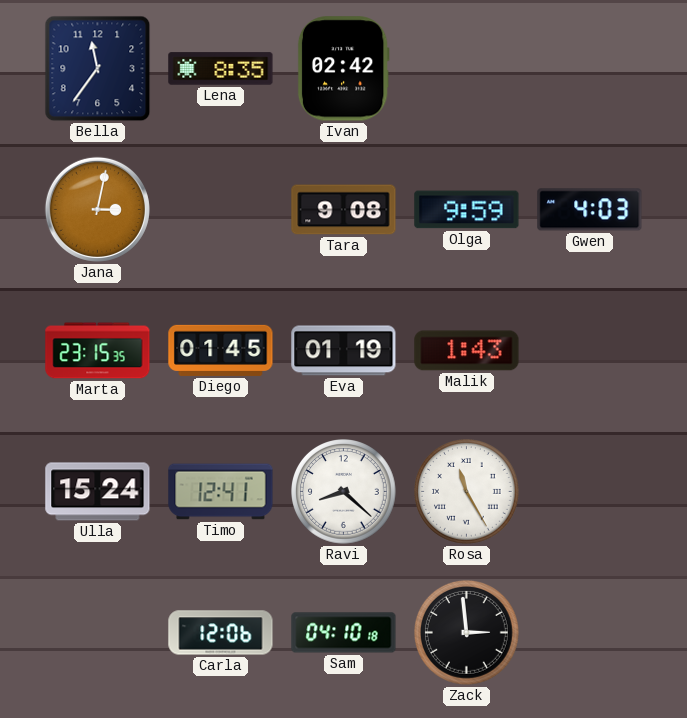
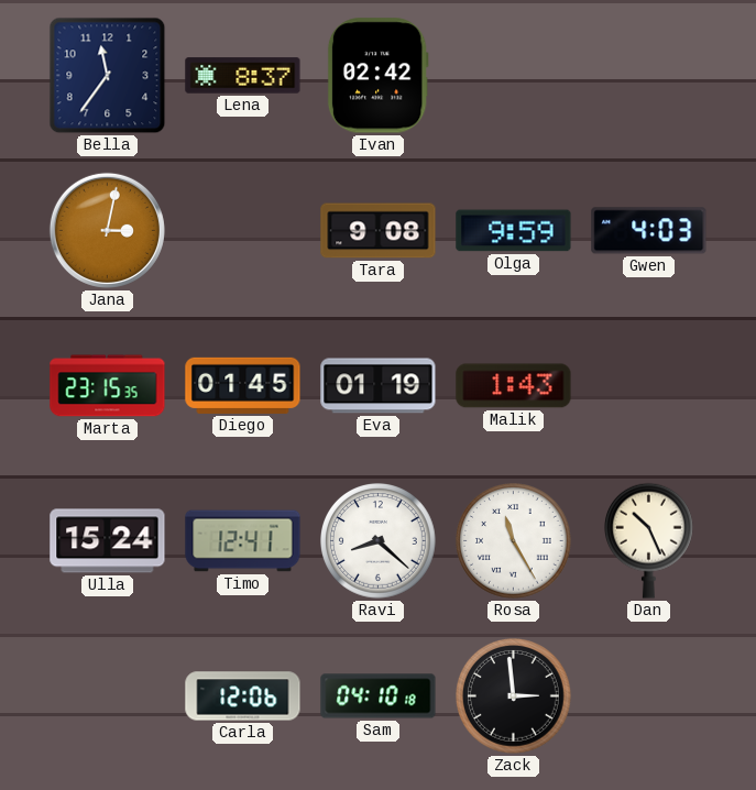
Lena: 8:35 -> 8:37
Dan: none -> 10:26
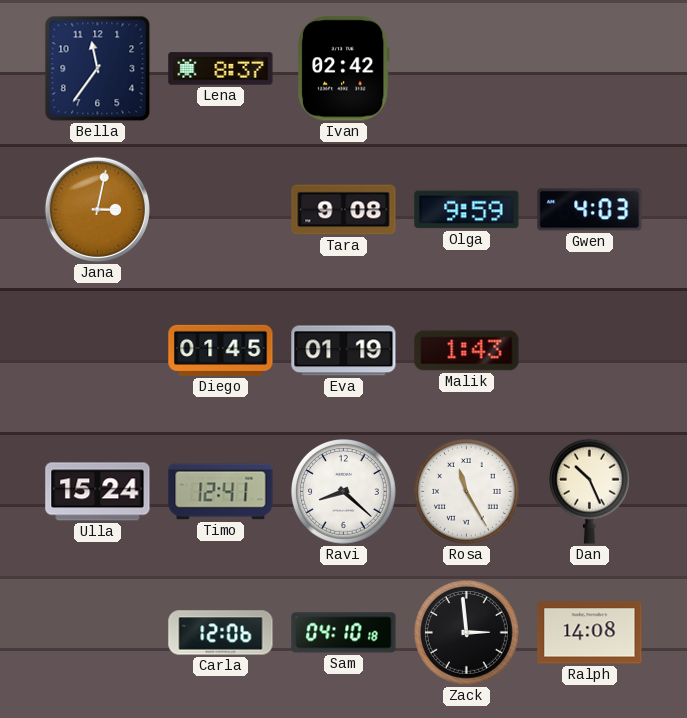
Marta: 23:15 -> none
Ralph: none -> 14:08
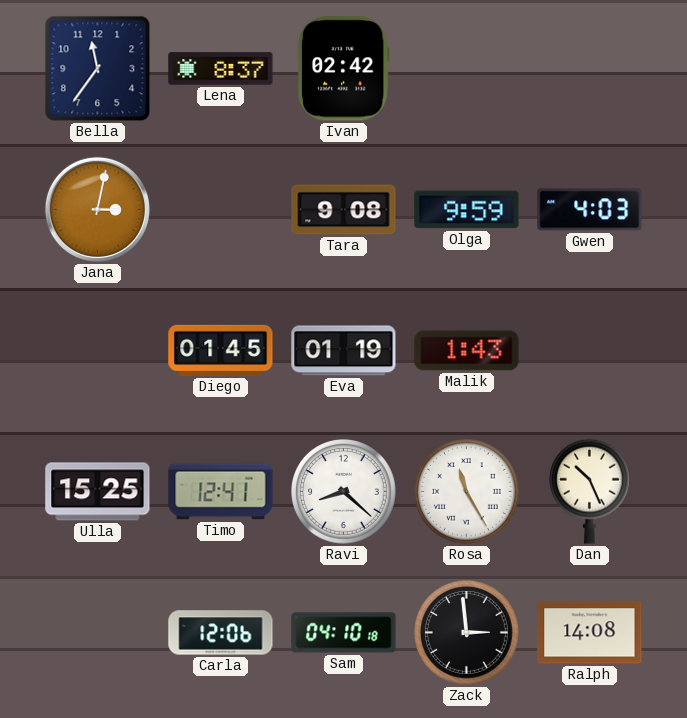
Ulla: 15:24 -> 15:25
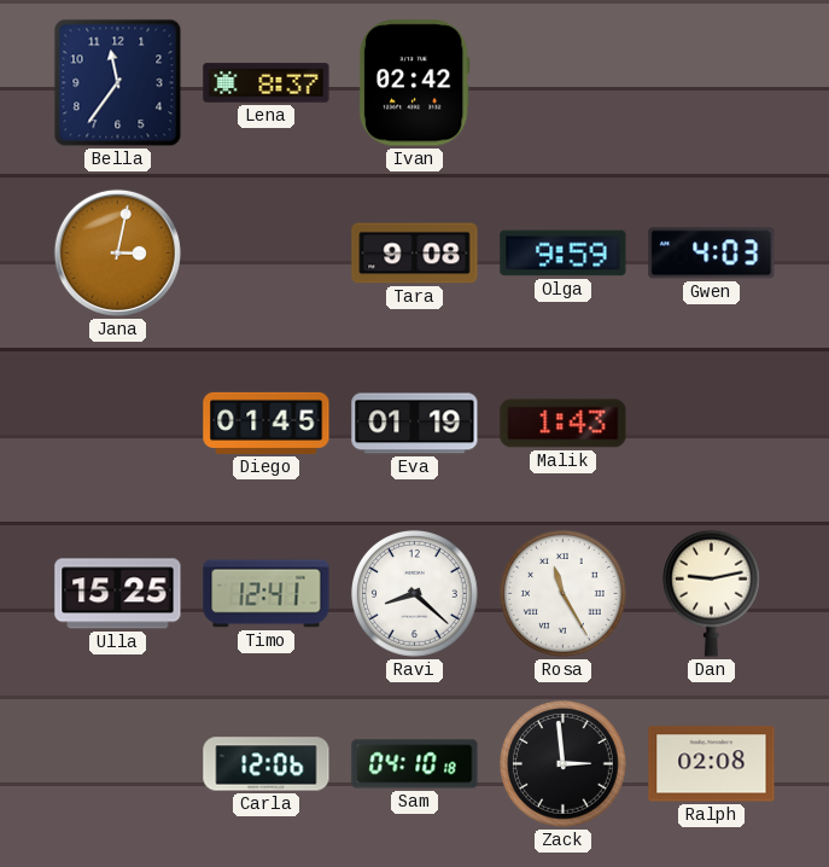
Dan: 10:26 -> 9:13
Ralph: 14:08 -> 02:08
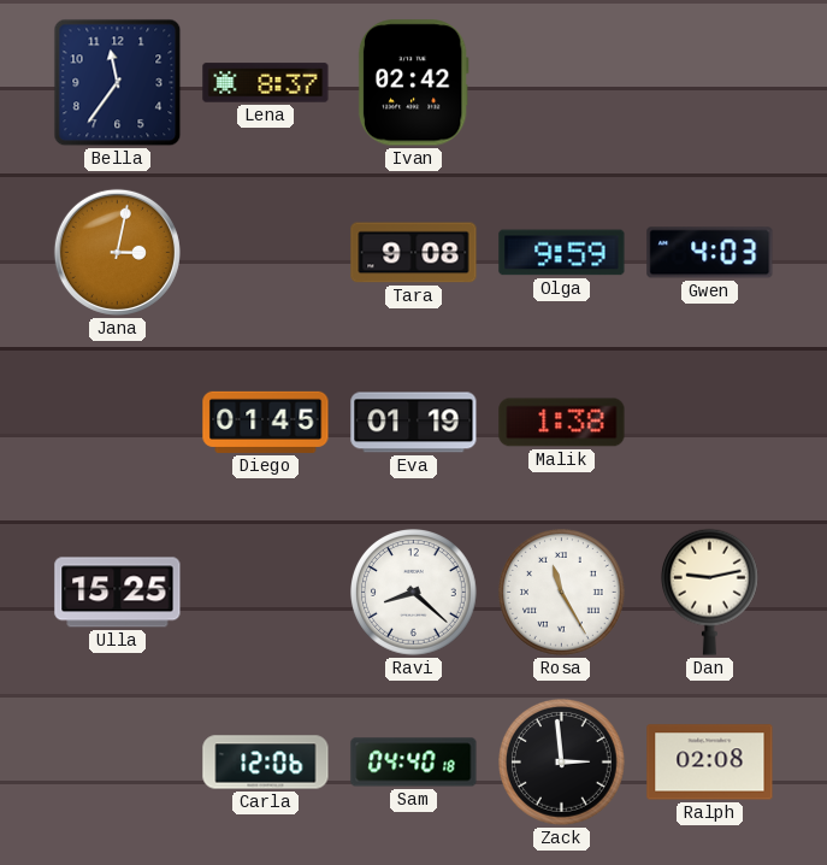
Malik: 1:43 -> 1:38
Timo: 12:41 -> none
Sam: 04:10 -> 04:40
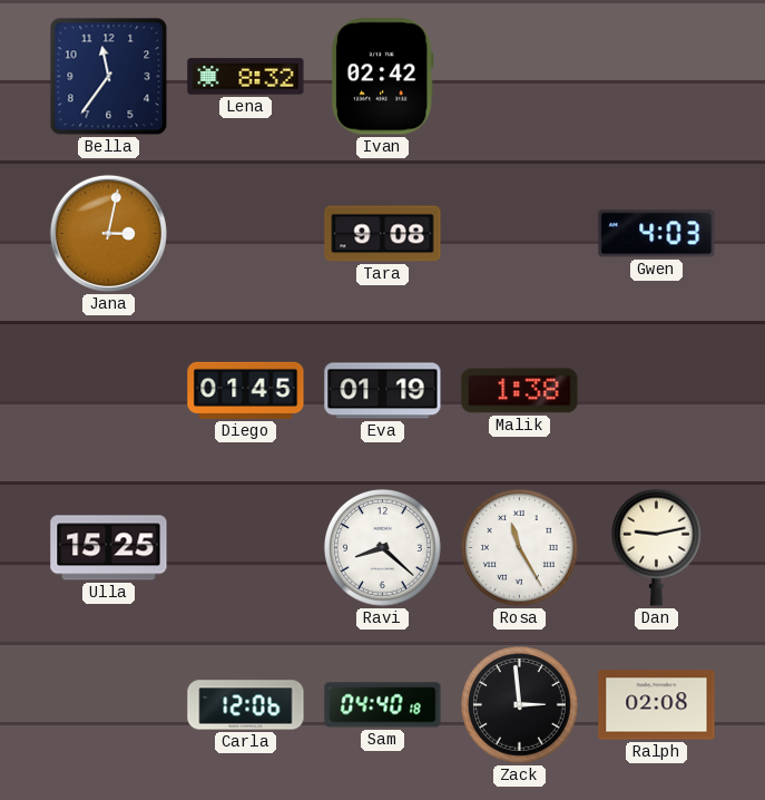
Lena: 8:37 -> 8:32
Olga: 9:59 -> none
